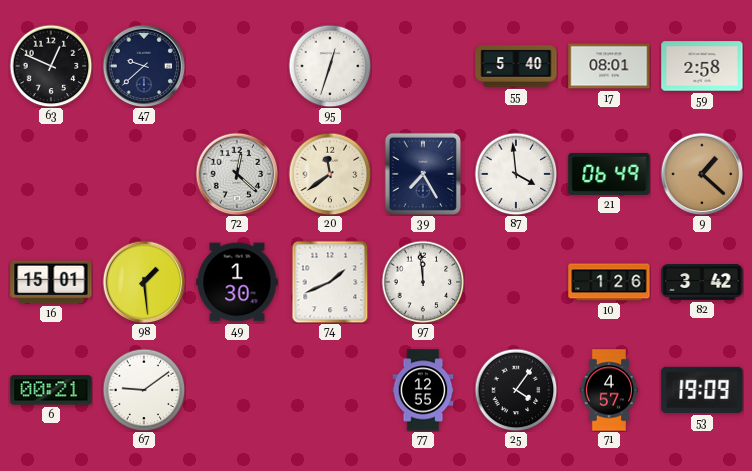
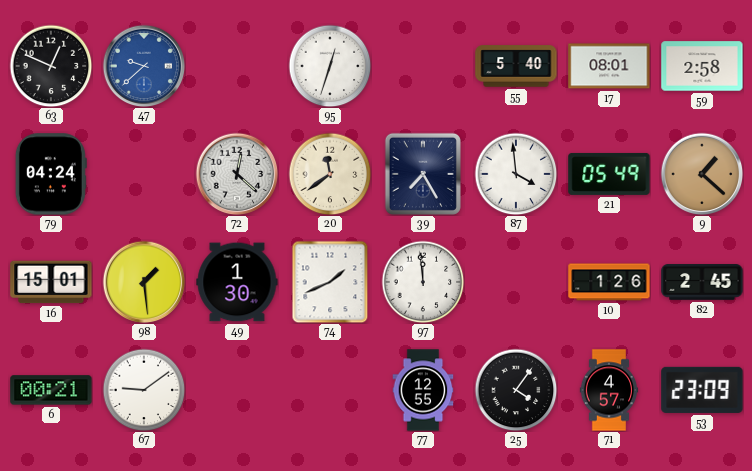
47 dial: navy -> blue
79: none -> 04:24
21: 06:49 -> 05:49
82: 3:42 -> 2:45
53: 19:09 -> 23:09
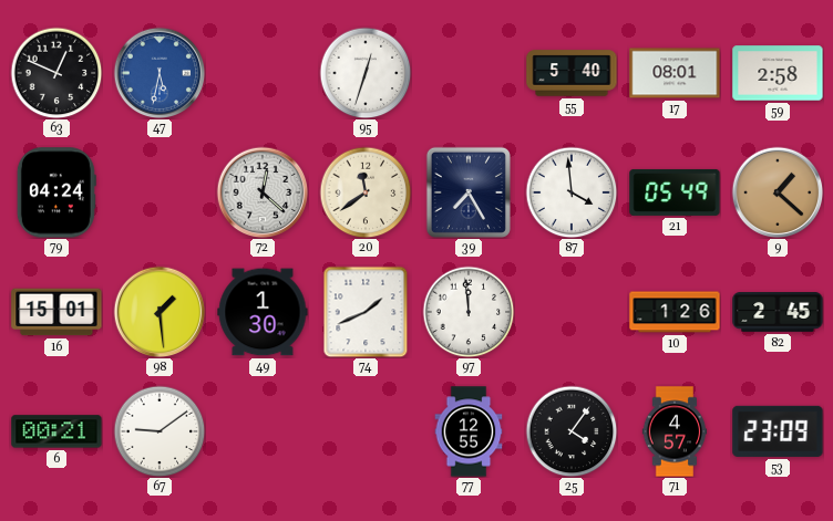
47: 9:38 -> 5:32
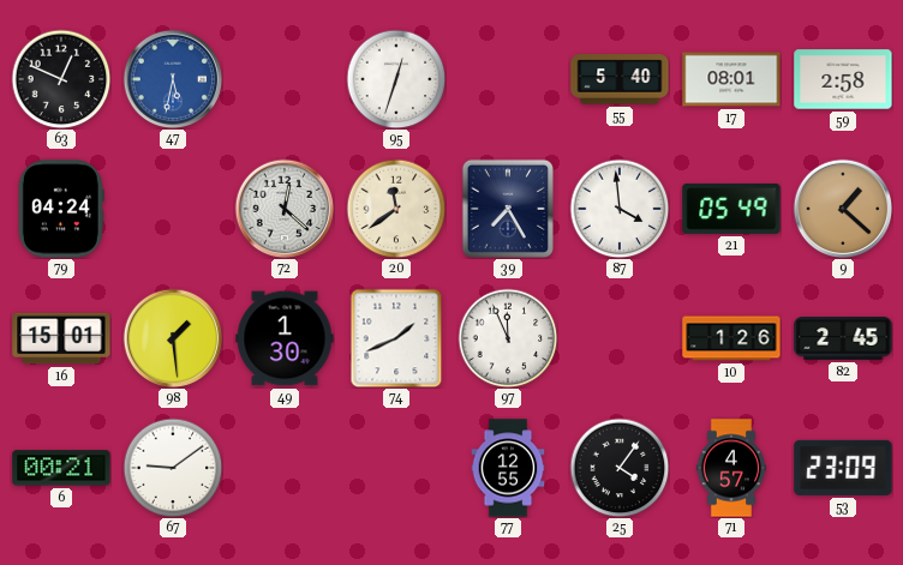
97: 11:59 -> 11:56
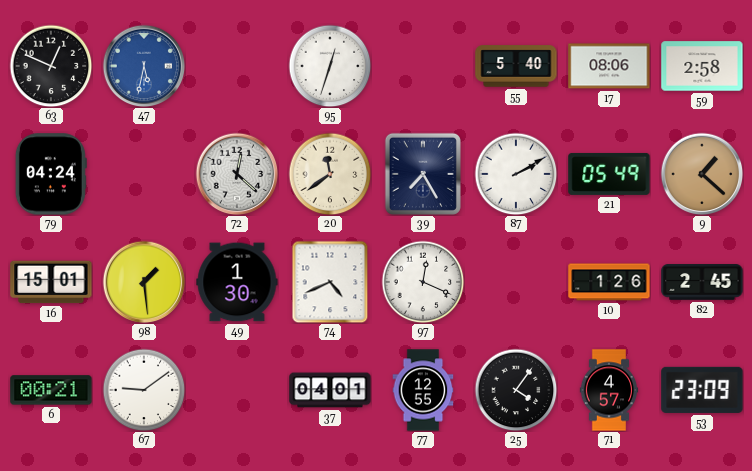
17: 08:01 -> 08:06
87: 3:59 -> 2:10
74: 1:41 -> 4:41
97: 11:56 -> 12:19
37: none -> 04:01
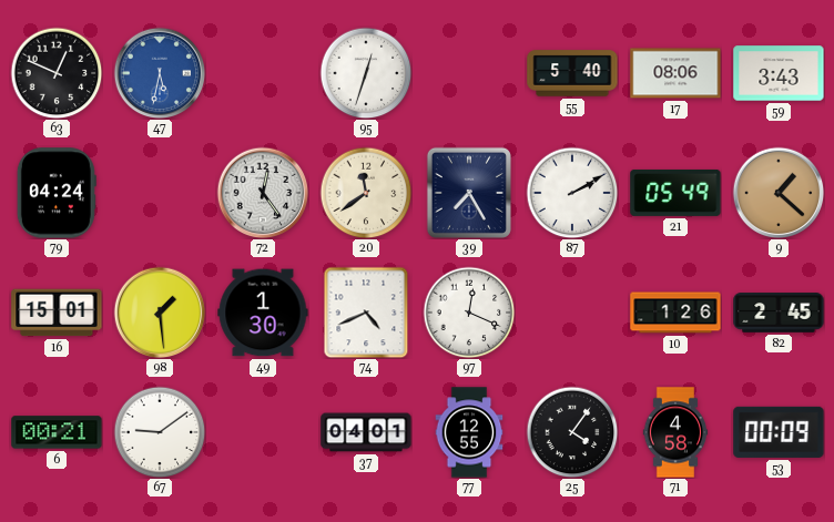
59: 2:58 -> 3:43
72: 12:22 -> 12:24
71: 4:57 -> 4:58
53: 23:09 -> 00:09
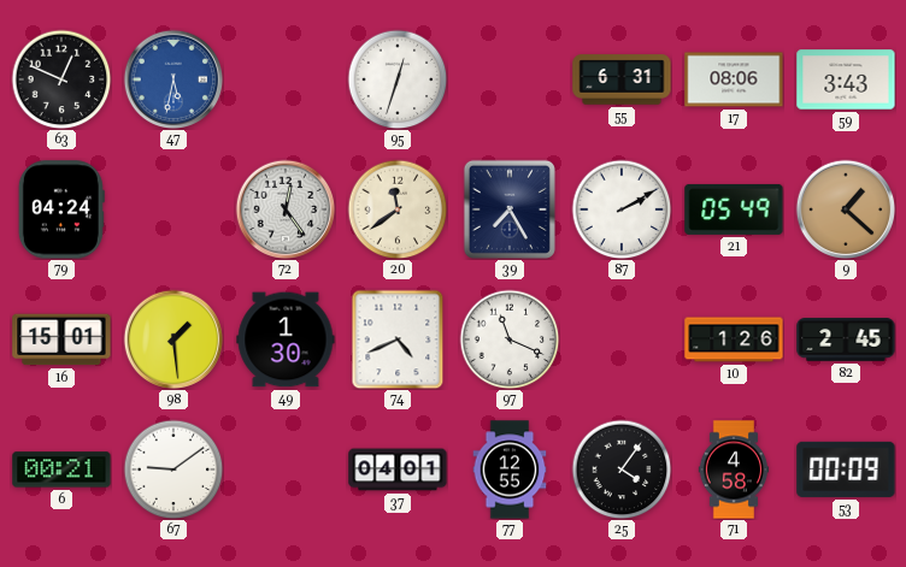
55: 5:40 -> 6:31
97: 12:19 -> 11:19
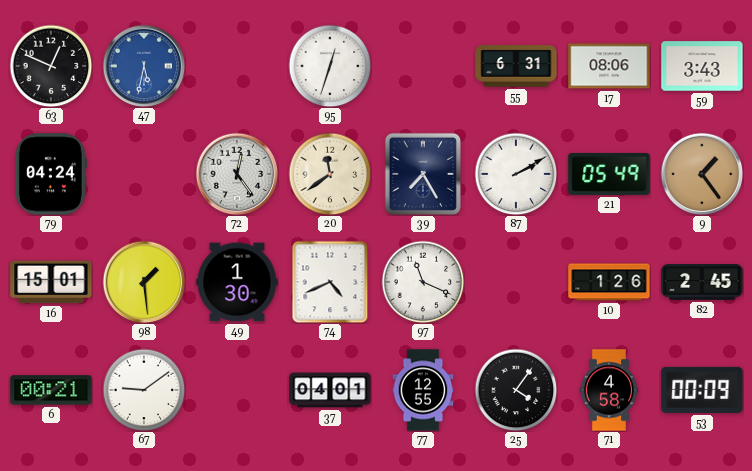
9: 1:22 -> 1:24
